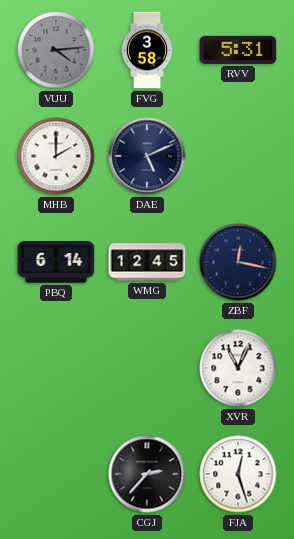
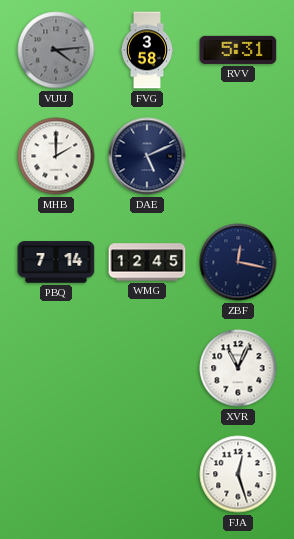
PBQ: 6:14 -> 7:14
CGJ: 2:37 -> none
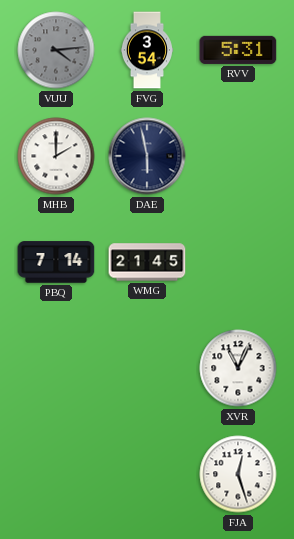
FVG: 3:58 -> 3:54
DAE: 5:11 -> 5:58
WMG: 12:45 -> 21:45
ZBF: 12:17 -> none
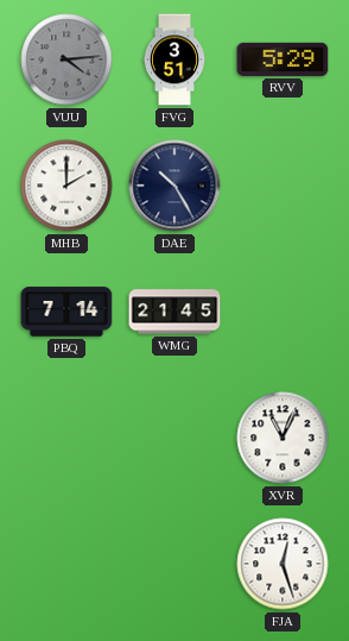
FVG: 3:54 -> 3:51
RVV: 5:31 -> 5:29
DAE: 5:58 -> 10:25
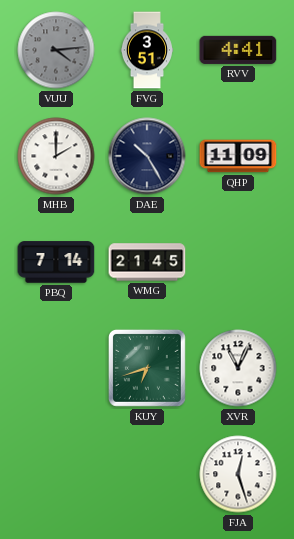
RVV: 5:29 -> 4:41
QHP: none -> 11:09
KUY: none -> 6:42
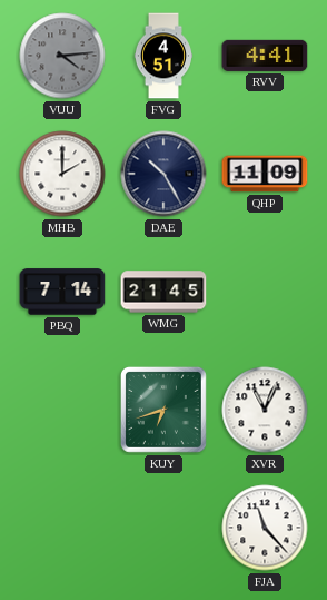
FVG: 3:51 -> 4:51
FJA: 12:27 -> 11:23
